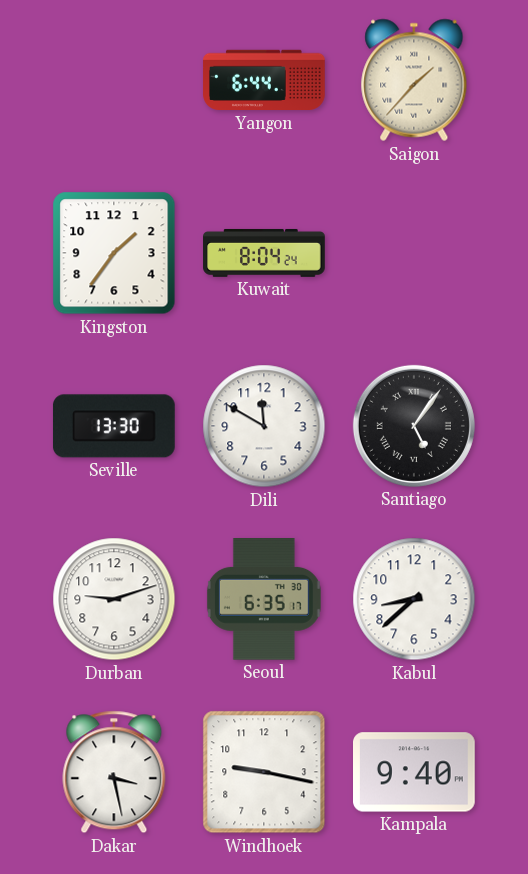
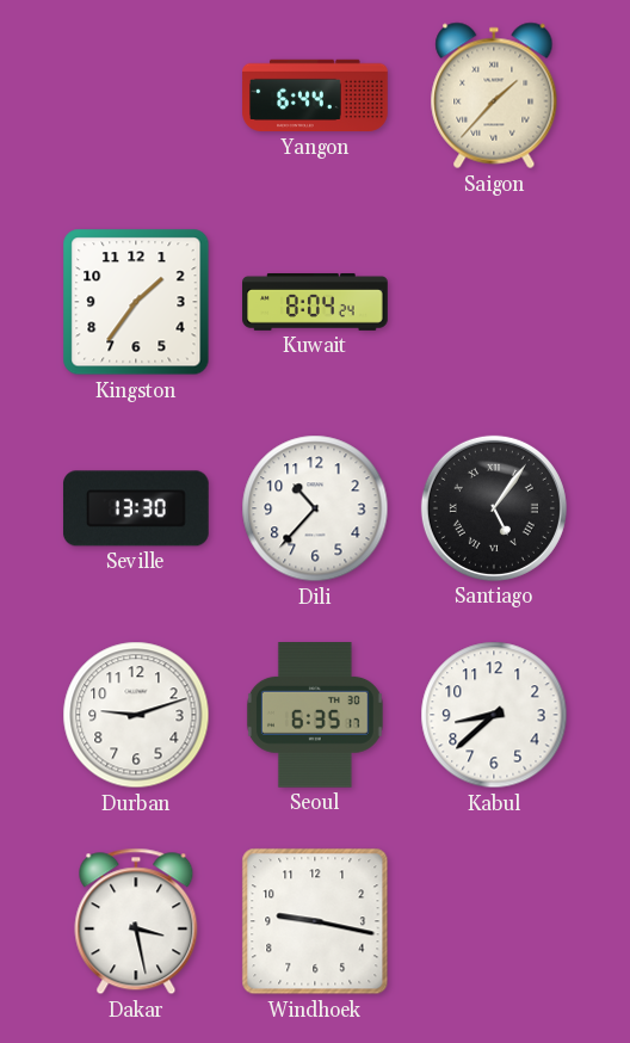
Dili: 11:50 -> 10:37
Kampala: 9:40 -> none
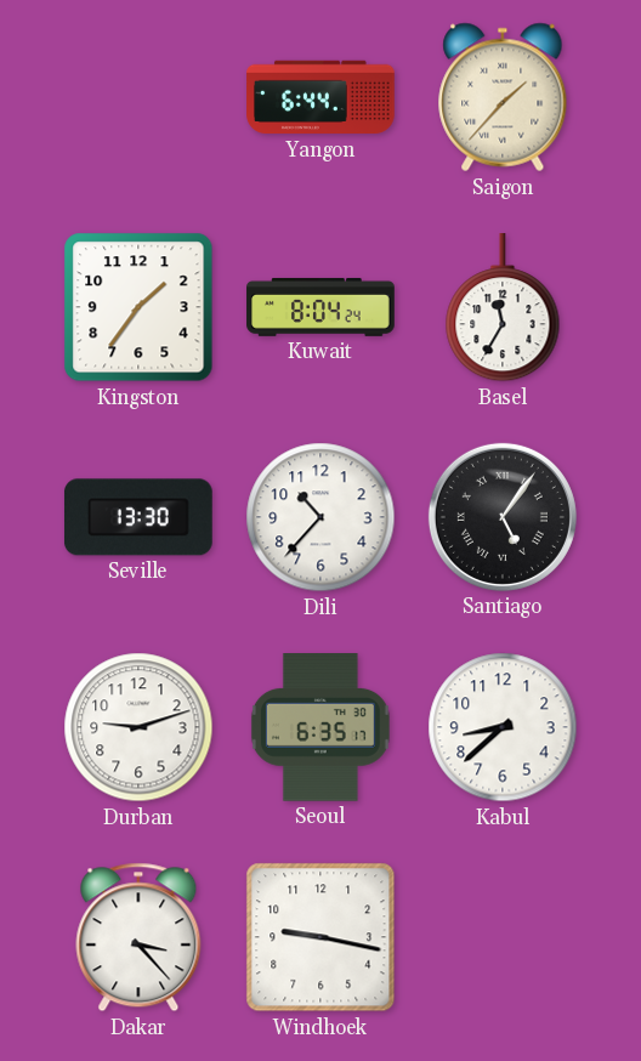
Basel: none -> 11:35
Dakar: 3:28 -> 3:23
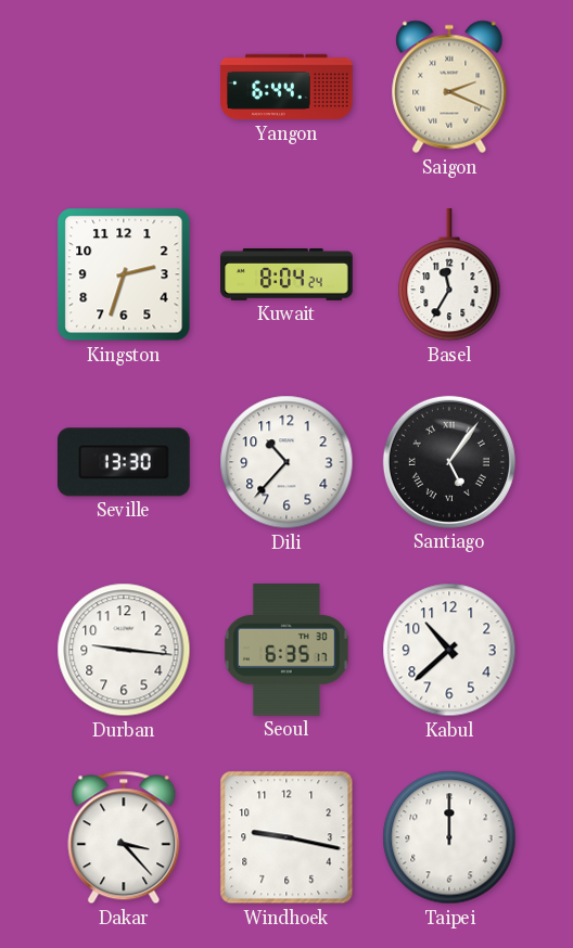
Saigon: 1:37 -> 2:19
Kingston: 1:36 -> 2:33
Durban: 9:12 -> 9:16
Kabul: 8:38 -> 10:38
Taipei: none -> 12:00
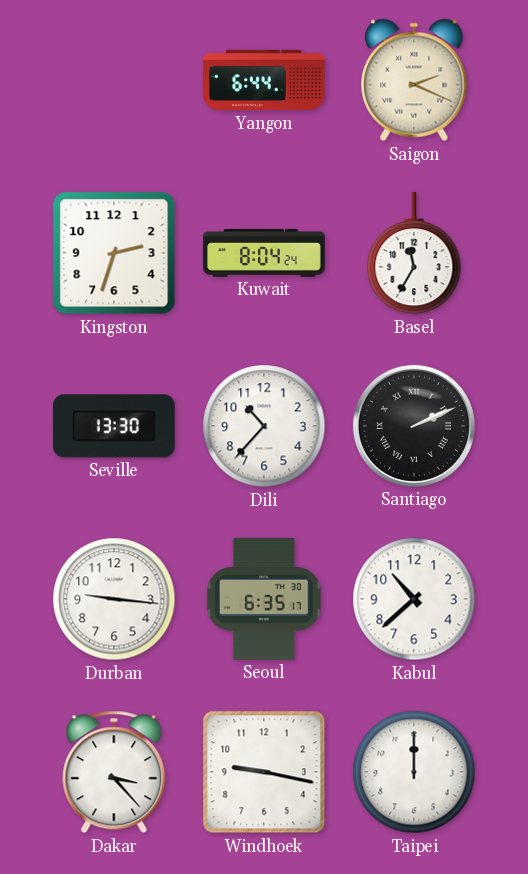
Santiago: 5:06 -> 2:11
